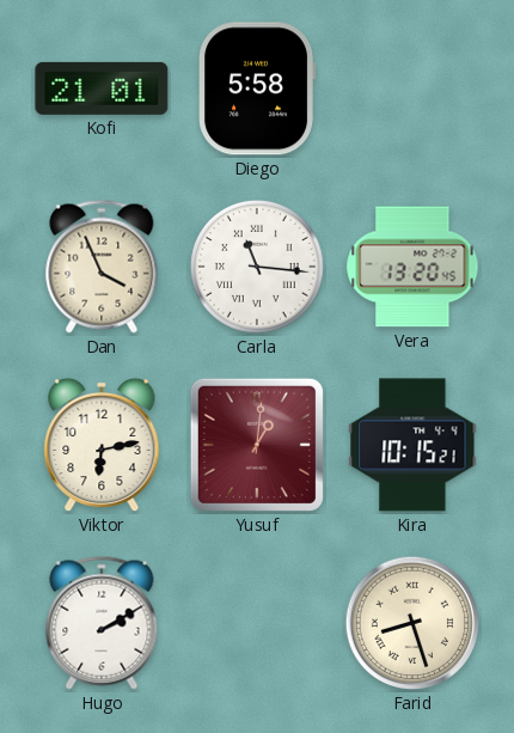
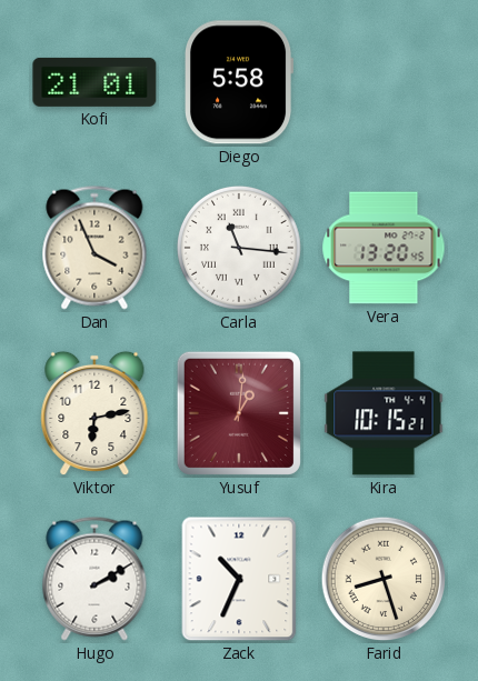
Zack: none -> 10:34
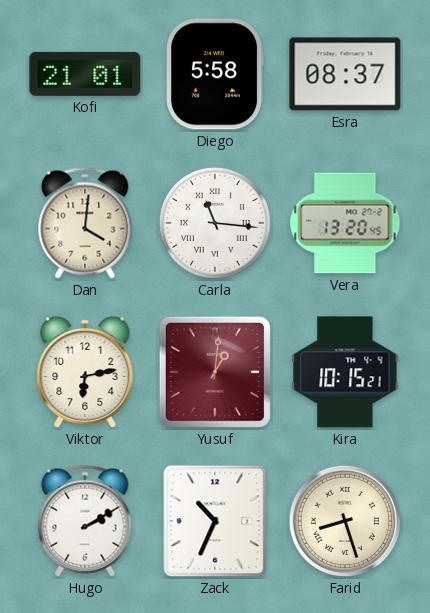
Esra: none -> 08:37
Dan: 3:56 -> 4:01
